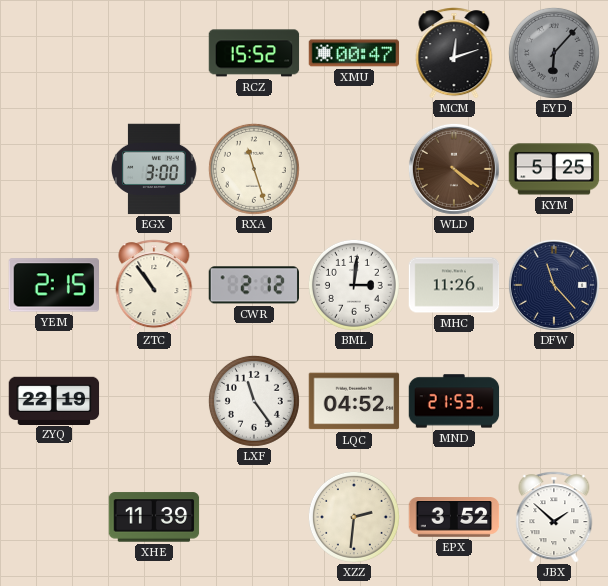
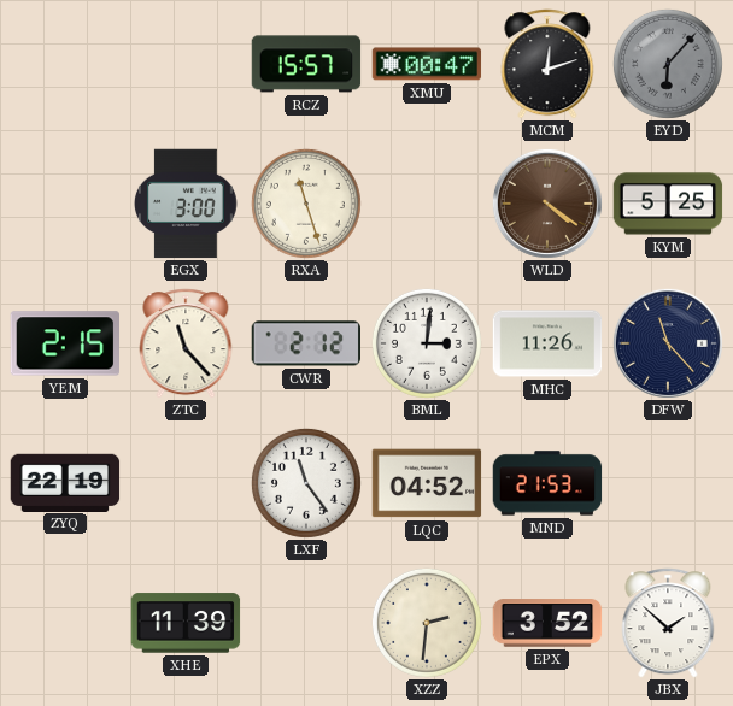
RCZ: 15:52 -> 15:57
ZTC: 10:54 -> 11:23
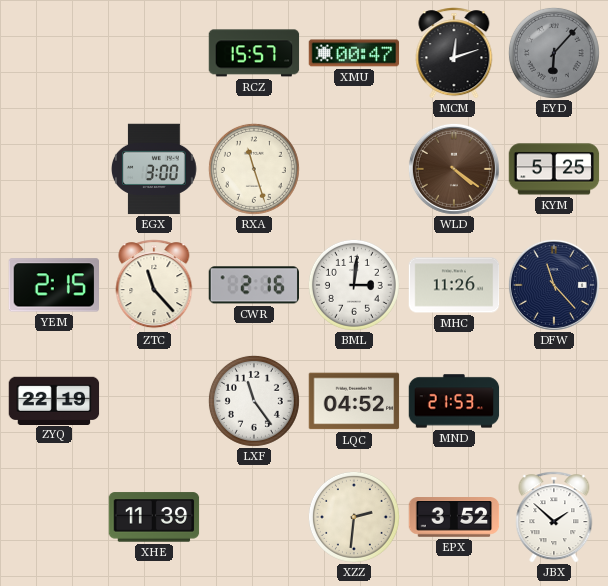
CWR: 2:12 -> 2:16
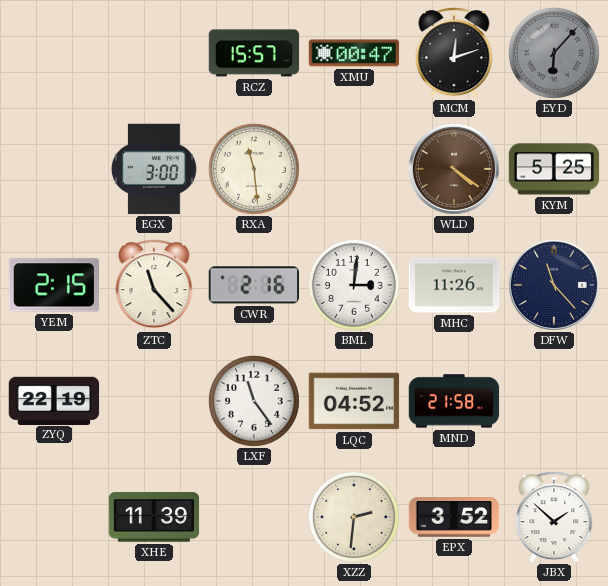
RXA: 11:27 -> 11:29
MND: 21:53 -> 21:58
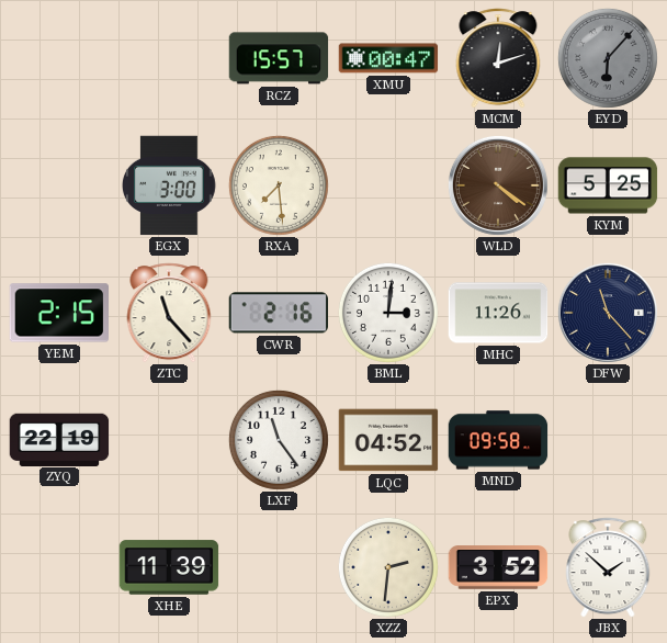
RXA: 11:29 -> 7:29
MND: 21:58 -> 09:58
